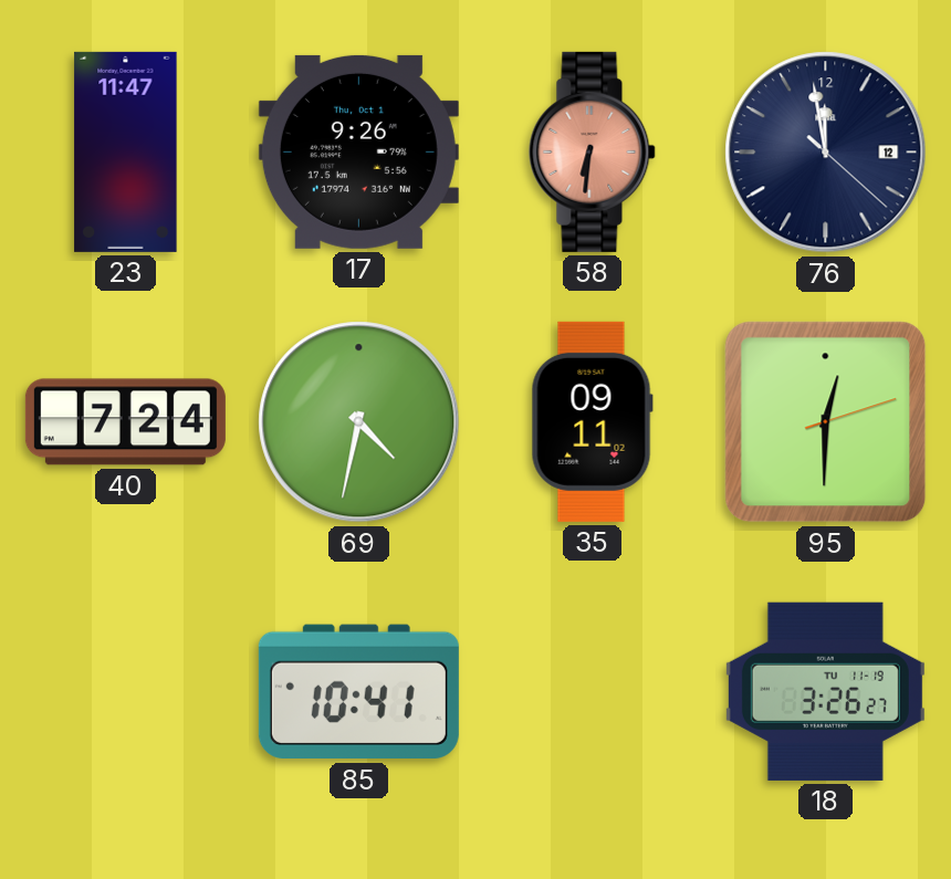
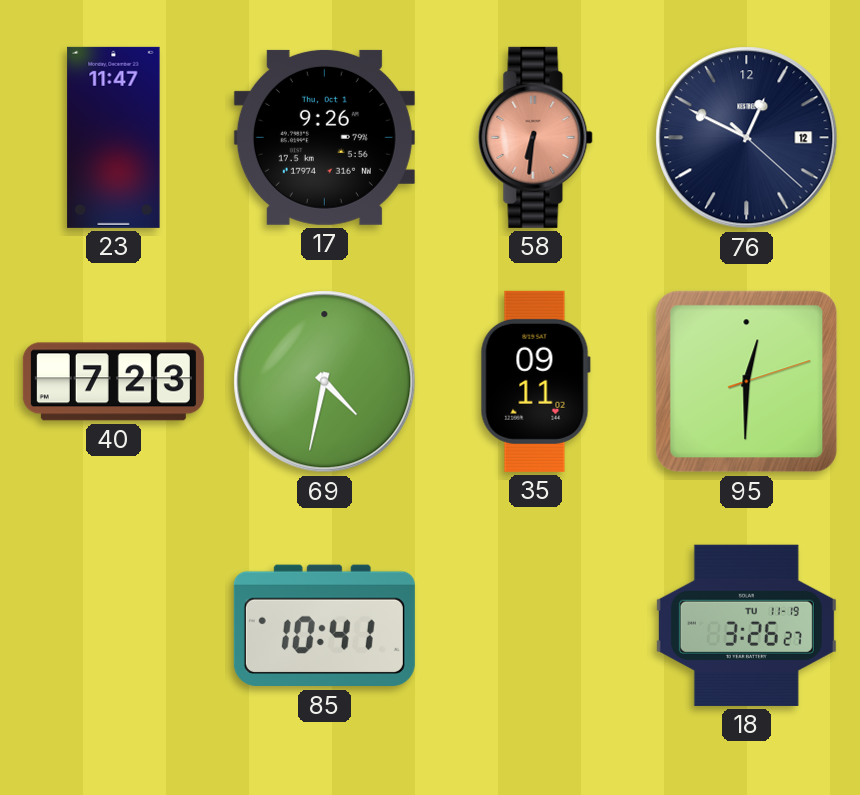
76: 11:58 -> 12:49
40: 7:24 -> 7:23
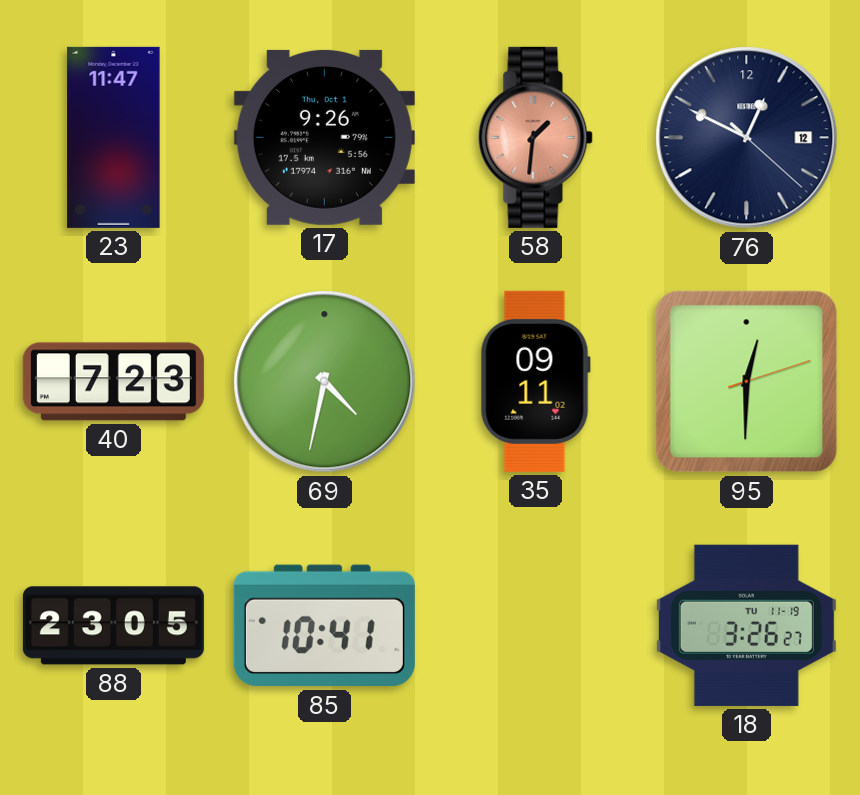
58: 6:31 -> 1:31
88: none -> 23:05
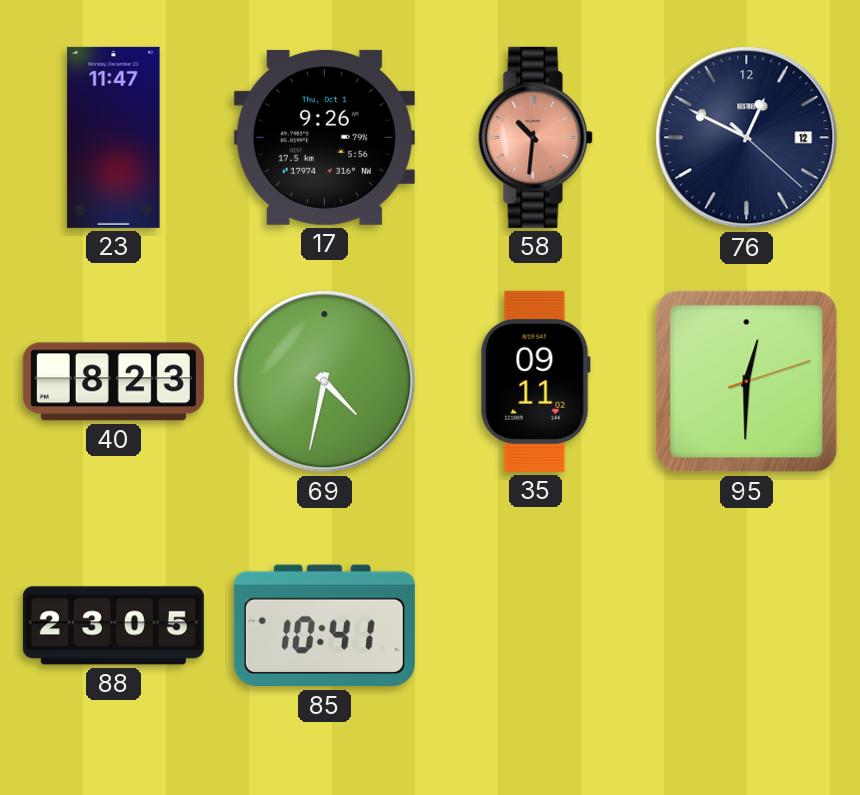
58: 1:31 -> 10:31
40: 7:23 -> 8:23
18: 3:26 -> none
